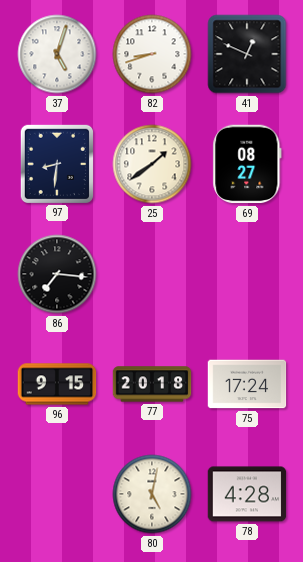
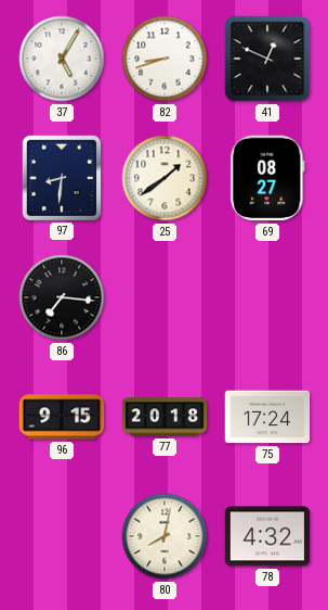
37: 5:03 -> 5:05
80: 5:02 -> 8:02
78: 4:28 -> 4:32
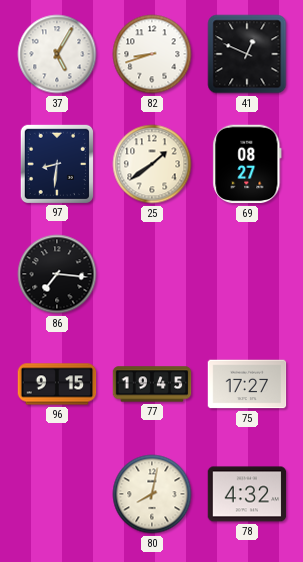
77: 20:18 -> 19:45
75: 17:24 -> 17:27
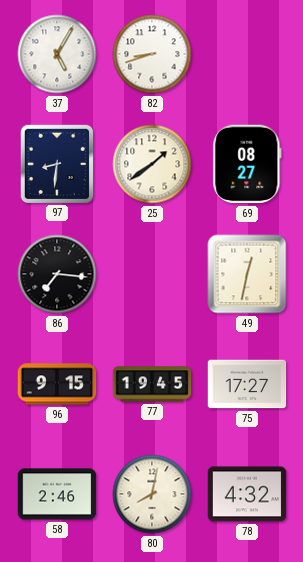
41: 12:49 -> none
49: none -> 12:32
58: none -> 2:46
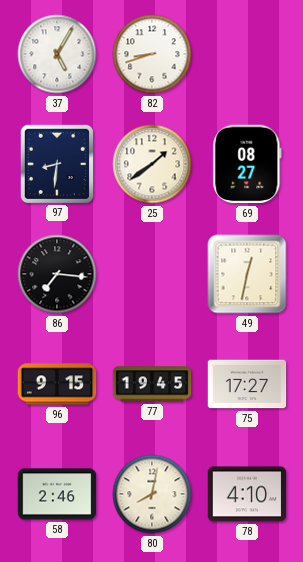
78: 4:32 -> 4:10
